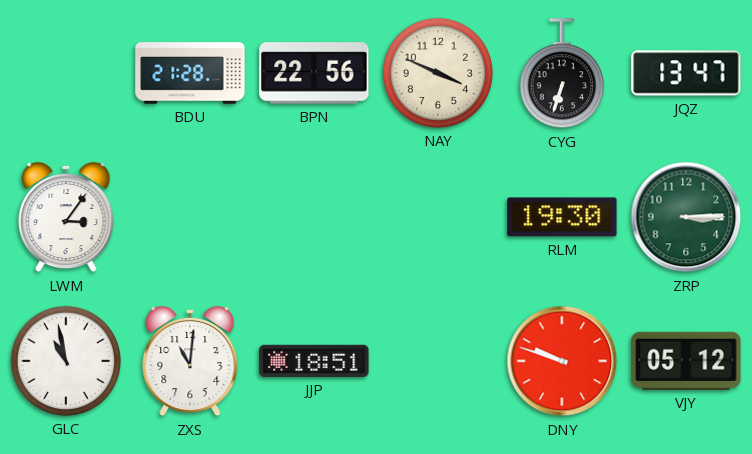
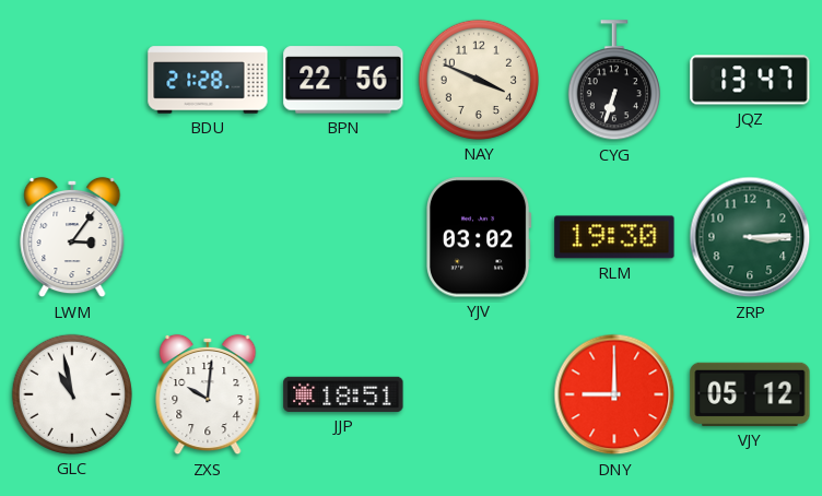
YJV: none -> 03:02
ZXS: 11:01 -> 10:01
DNY: 9:48 -> 9:00
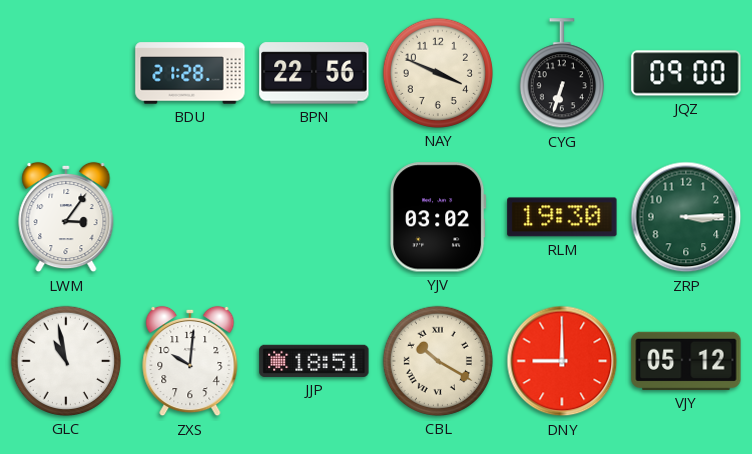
JQZ: 13:47 -> 09:00
CBL: none -> 10:20
